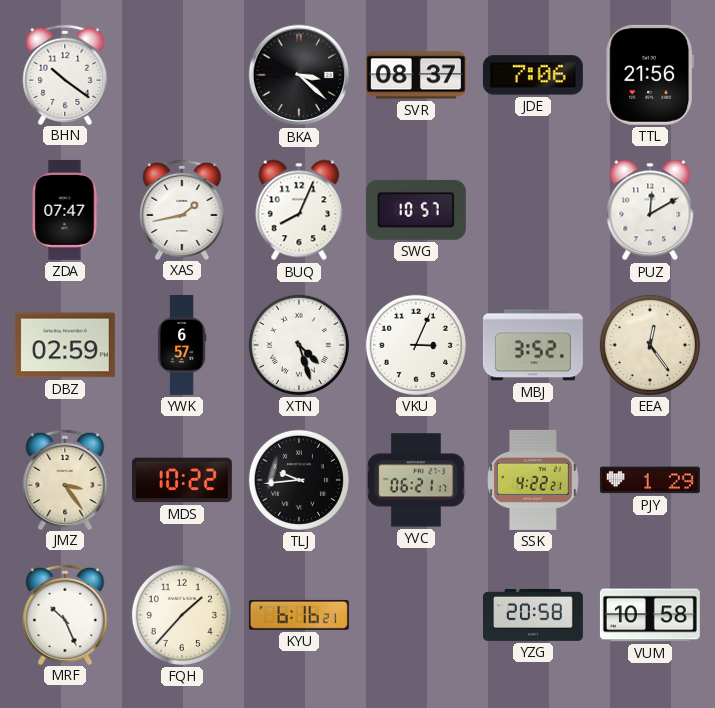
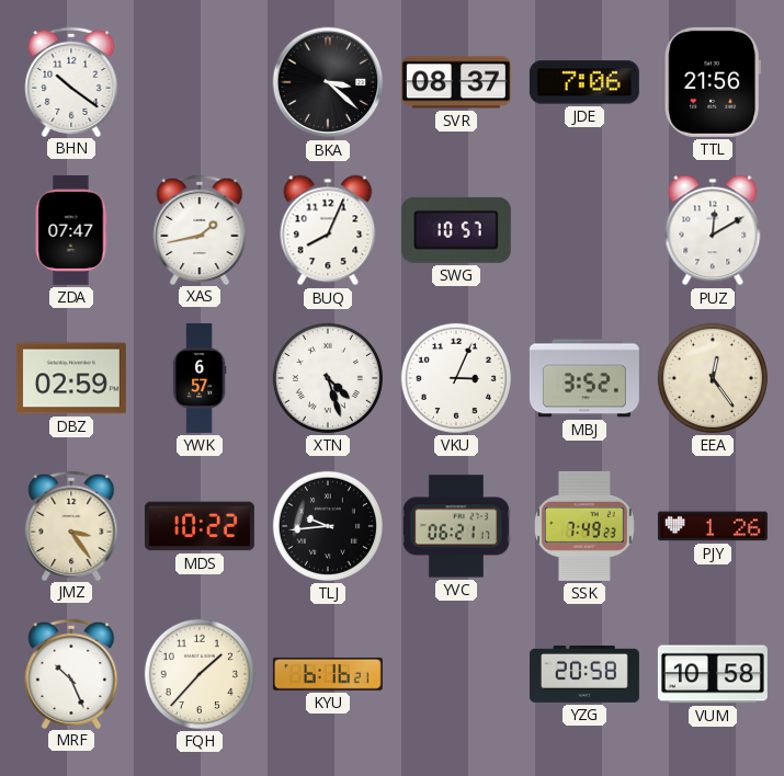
SSK: 4:22 -> 7:49
PJY: 1:29 -> 1:26
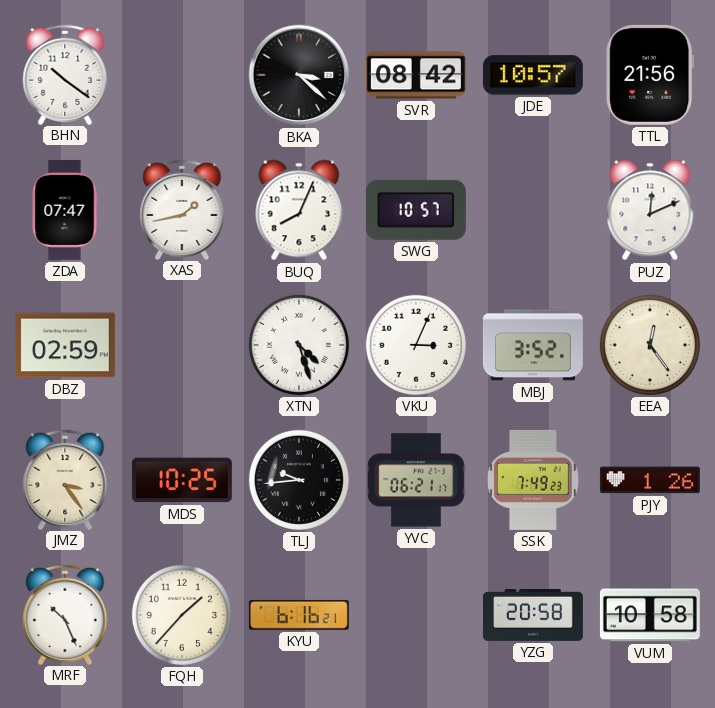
SVR: 08:37 -> 08:42
JDE: 7:06 -> 10:57
PUZ: 12:10 -> 12:11
YWK: 6:57 -> none
MDS: 10:22 -> 10:25
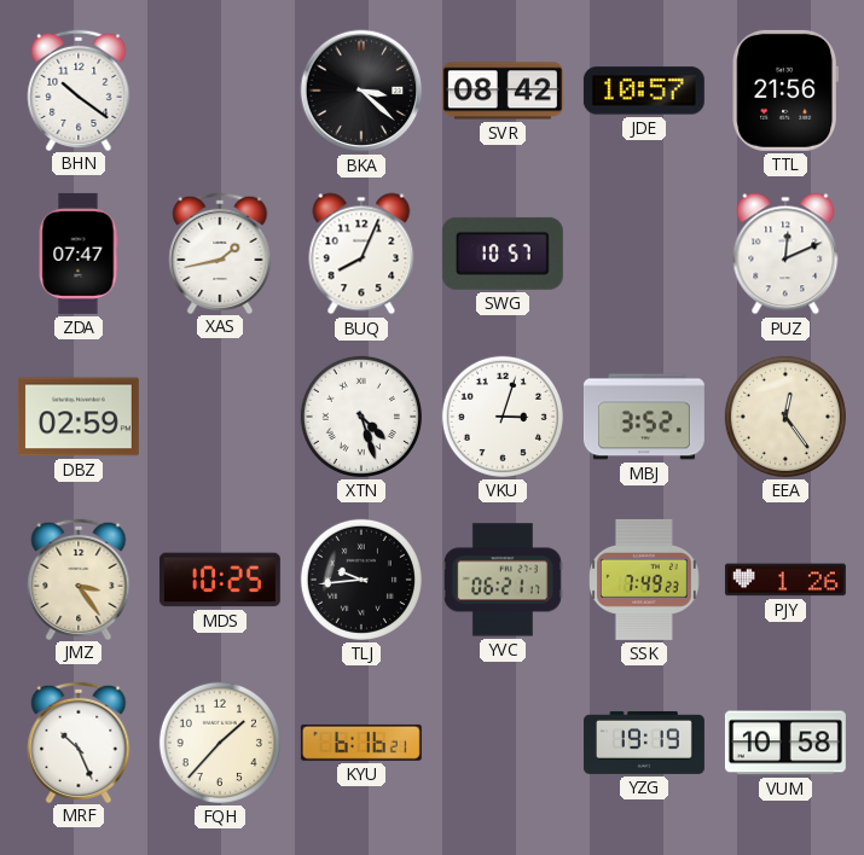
VKU: 3:04 -> 3:03
YZG: 20:58 -> 19:19
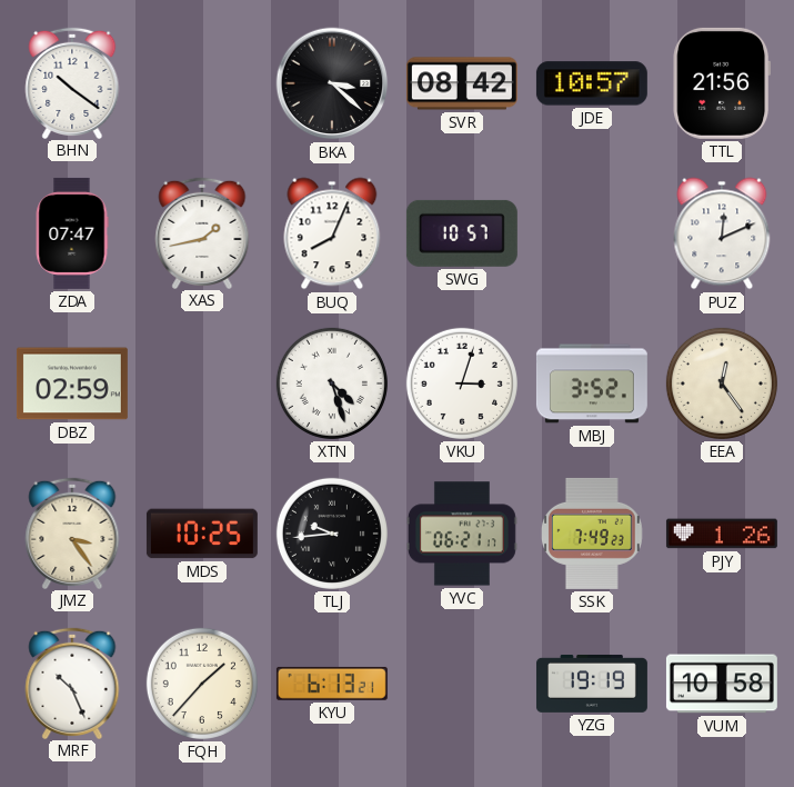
KYU: 6:16 -> 6:13
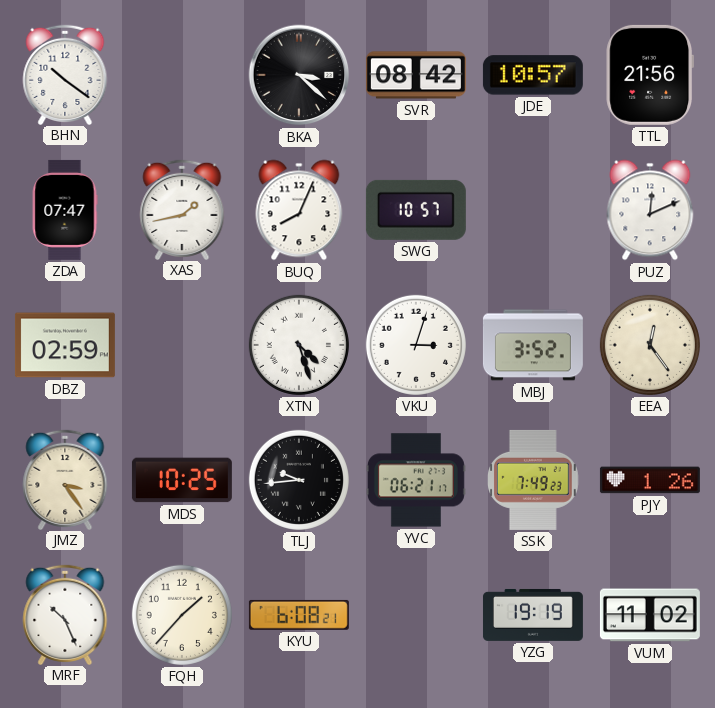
KYU: 6:13 -> 6:08
VUM: 10:58 -> 11:02
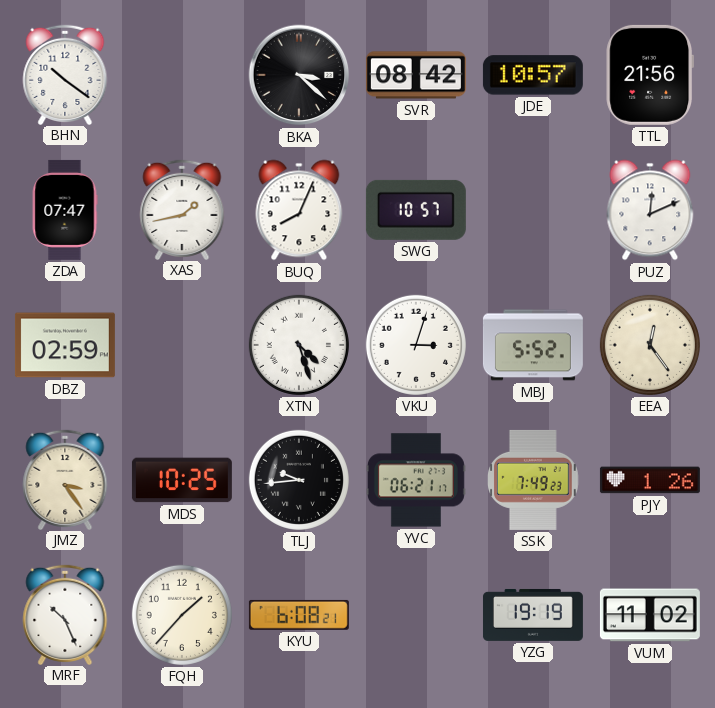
MBJ: 3:52 -> 5:52
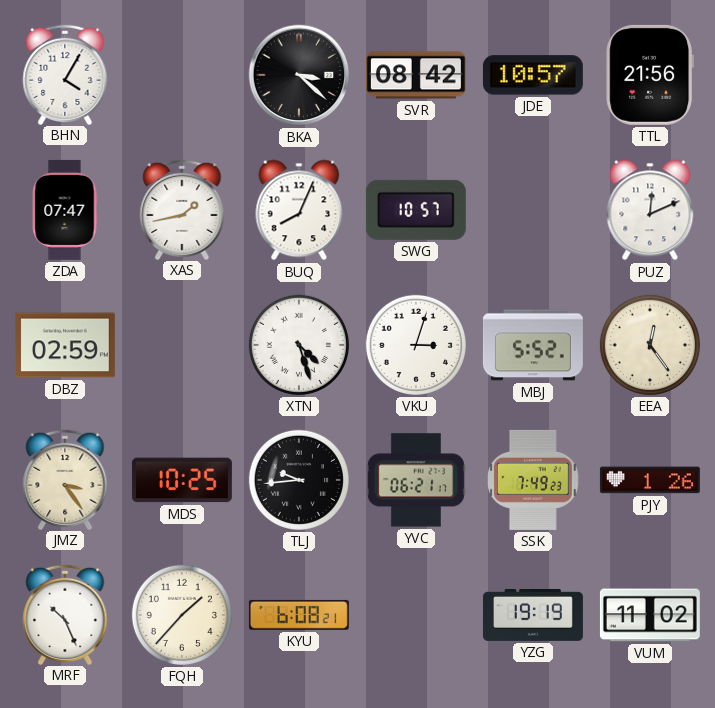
BHN: 10:21 -> 4:05
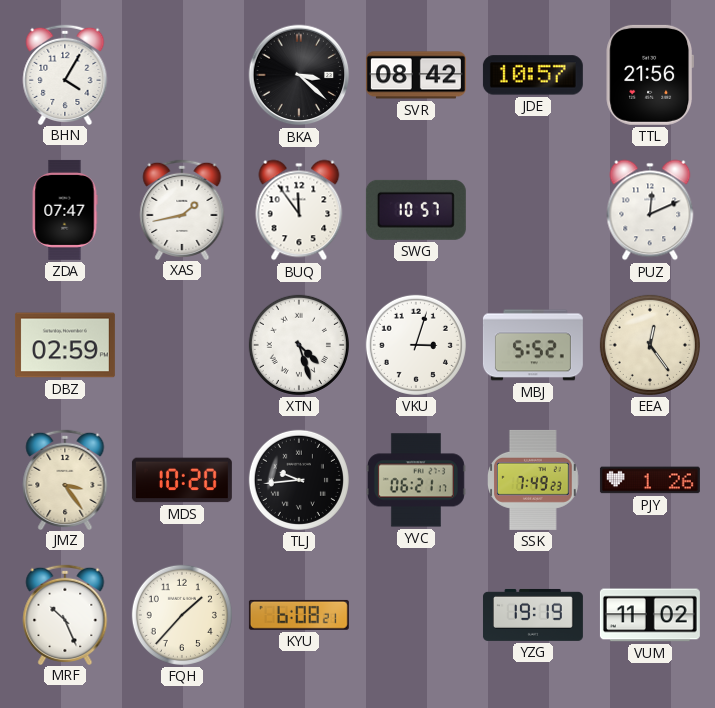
BUQ: 8:04 -> 11:54
MDS: 10:25 -> 10:20
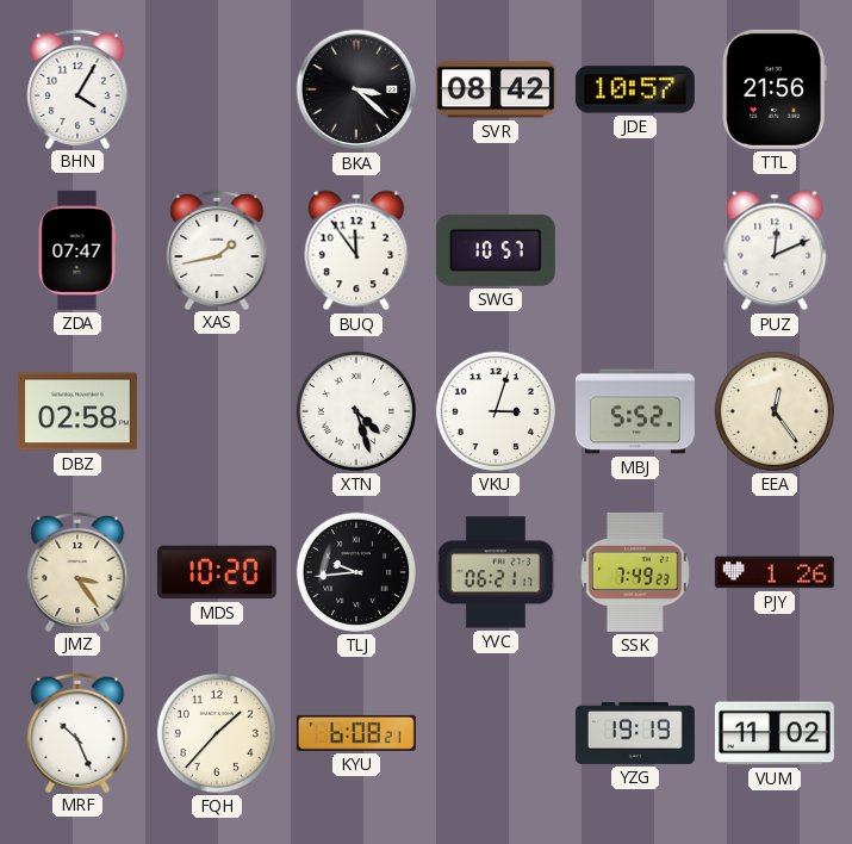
DBZ: 02:59 -> 02:58
